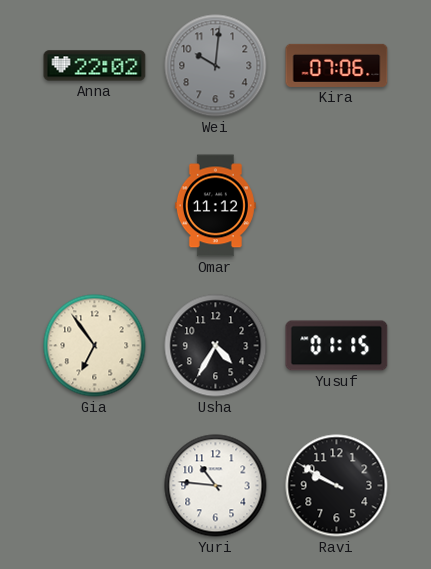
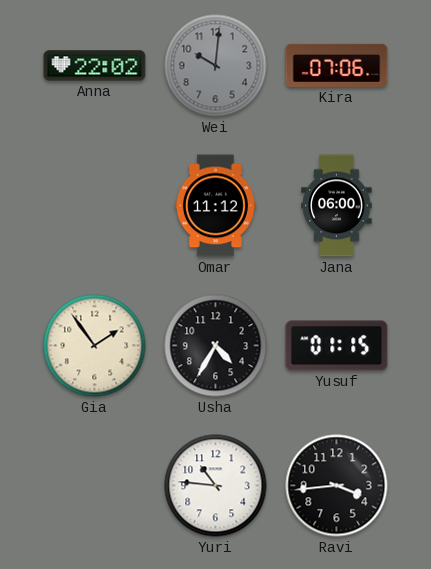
Jana: none -> 06:00
Gia: 6:54 -> 1:54
Ravi: 9:50 -> 3:44
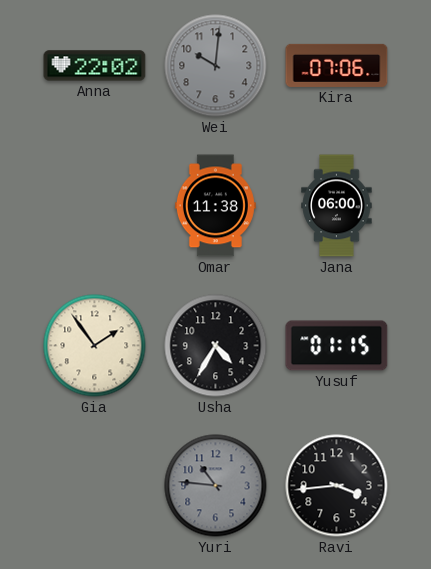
Omar: 11:12 -> 11:38
Yuri dial: white -> grey
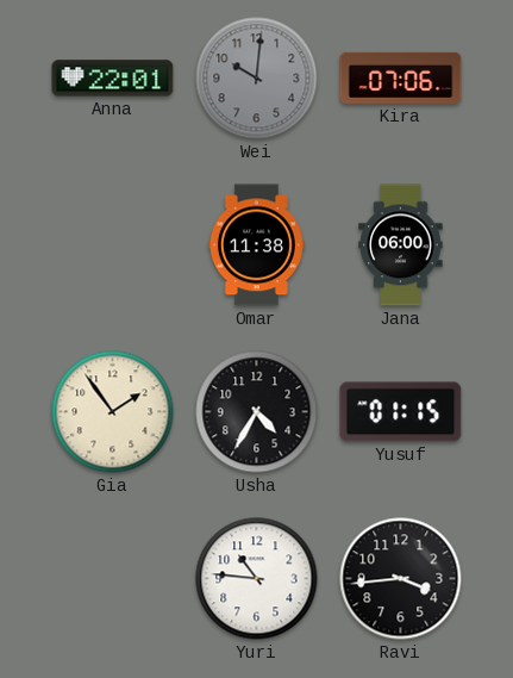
Anna: 22:02 -> 22:01
Yuri dial: grey -> white
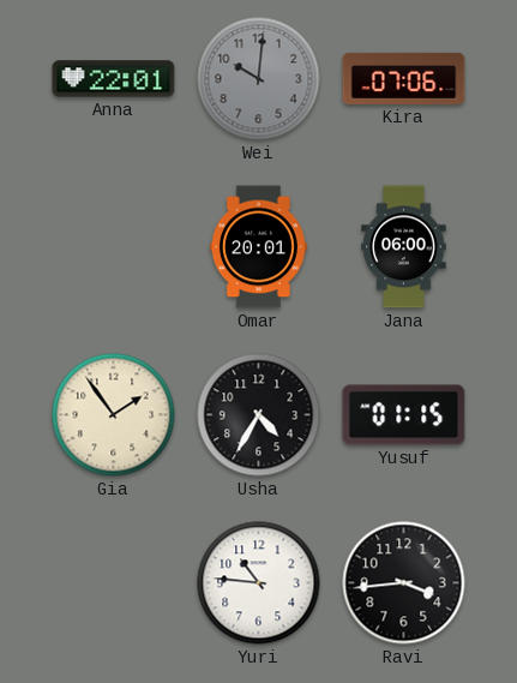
Omar: 11:38 -> 20:01
